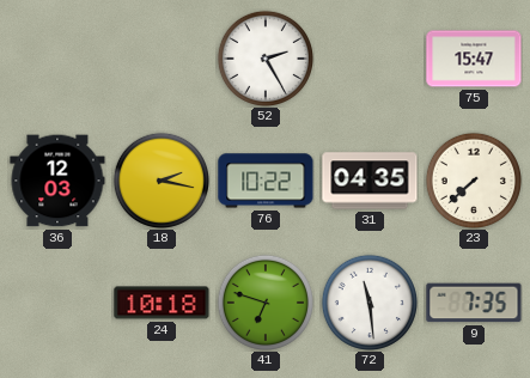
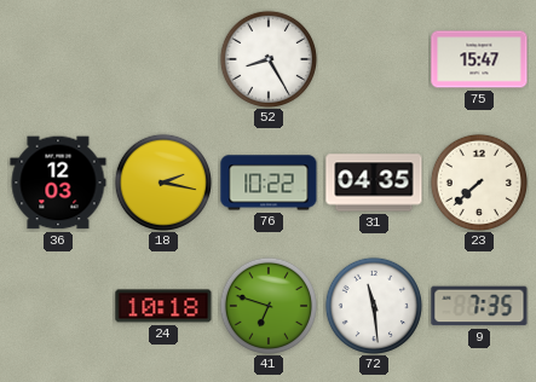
52: 2:25 -> 8:25
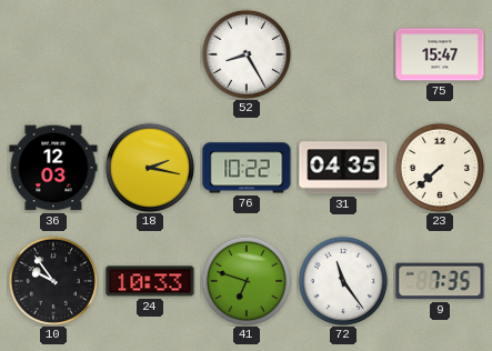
10: none -> 9:54
24: 10:18 -> 10:33
72: 11:29 -> 11:24
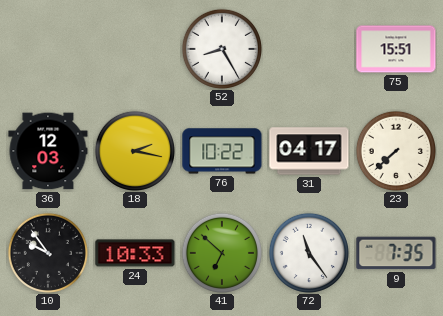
75: 15:47 -> 15:51
31: 04:35 -> 04:17
41: 6:48 -> 6:52
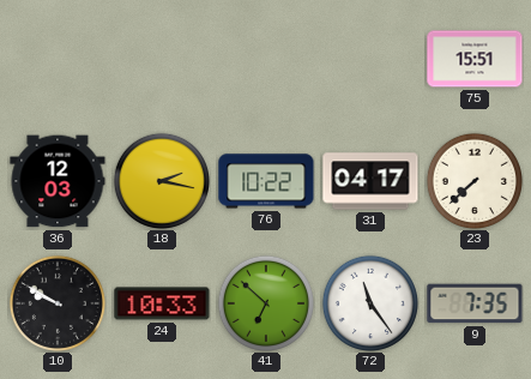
52: 8:25 -> none
10: 9:54 -> 9:50
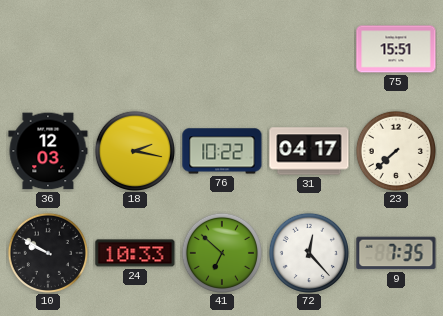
72: 11:24 -> 12:23
